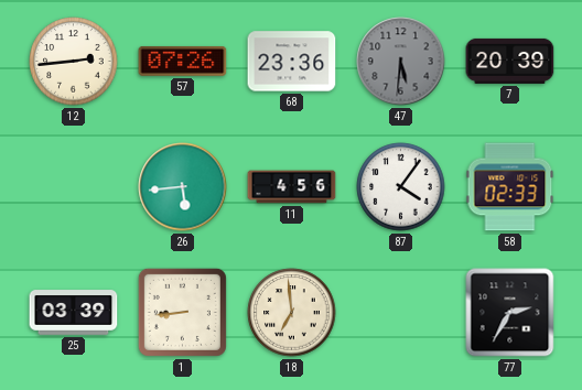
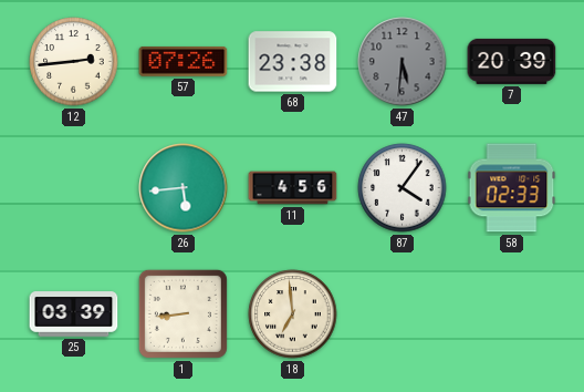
68: 23:36 -> 23:38
77: 2:35 -> none
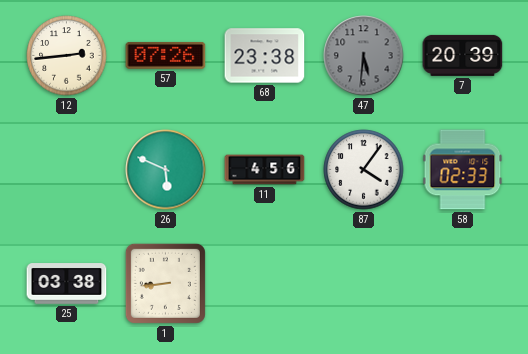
26: 5:44 -> 5:49
25: 03:39 -> 03:38
18: 6:59 -> none
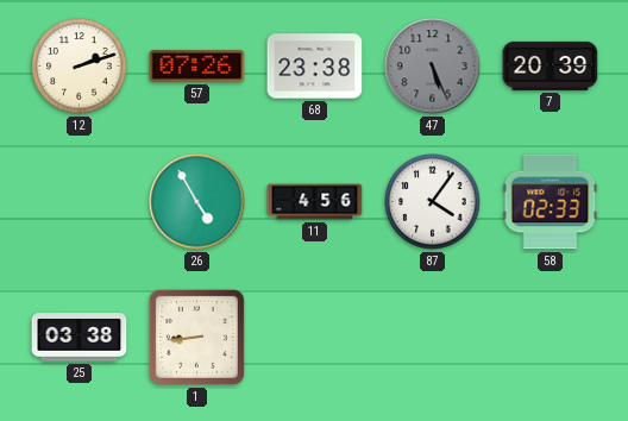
12: 2:44 -> 2:12
47: 5:31 -> 5:26
26: 5:49 -> 4:55
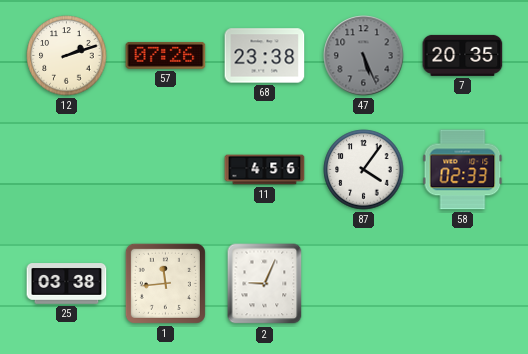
7: 20:39 -> 20:35
26: 4:55 -> none
1: 8:44 -> 11:44
2: none -> 9:04
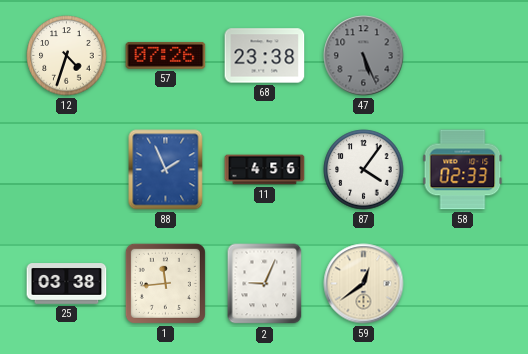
12: 2:12 -> 4:33
7: 20:35 -> none
88: none -> 1:56
59: none -> 12:39
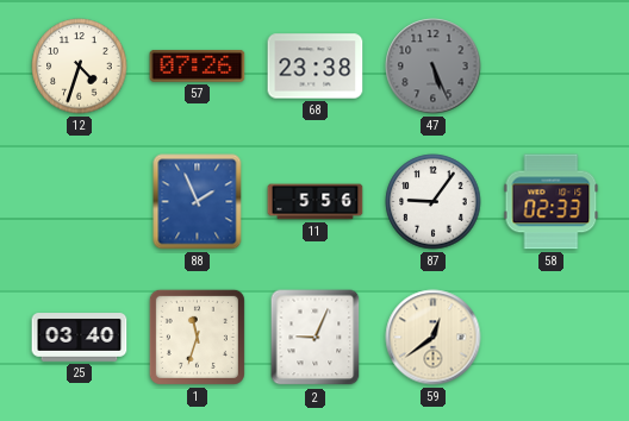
11: 4:56 -> 5:56
87: 4:06 -> 9:06
25: 03:38 -> 03:40
1: 11:44 -> 11:33
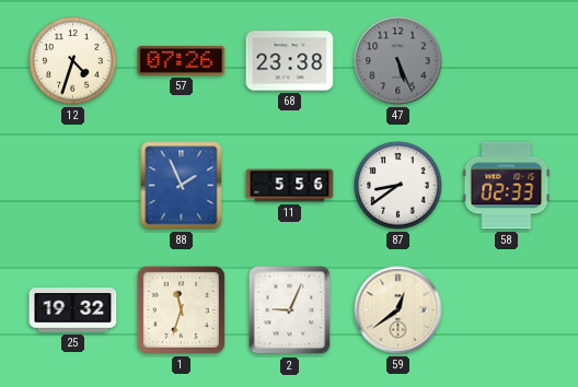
87: 9:06 -> 8:39
25: 03:40 -> 19:32
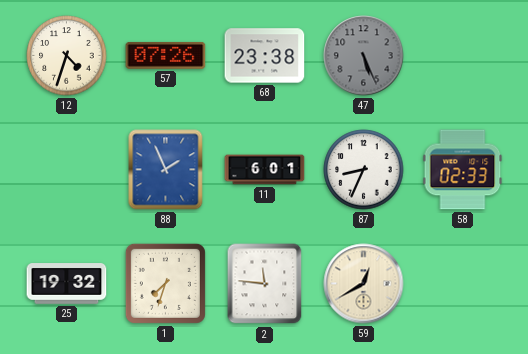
11: 5:56 -> 6:01
87: 8:39 -> 8:34
1: 11:33 -> 7:33
2: 9:04 -> 11:46
59: 12:39 -> 12:40
